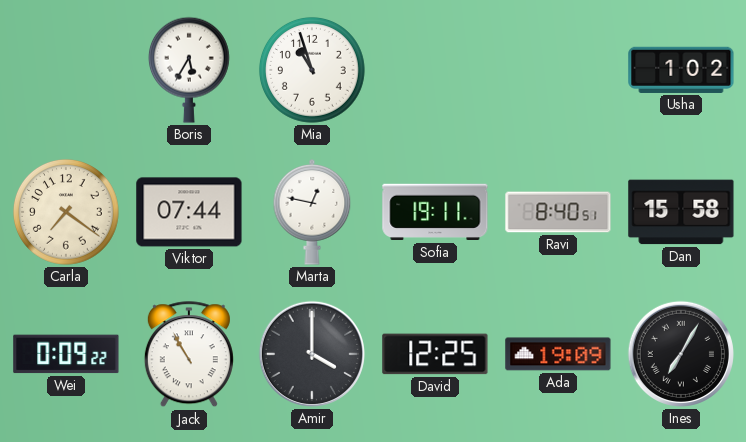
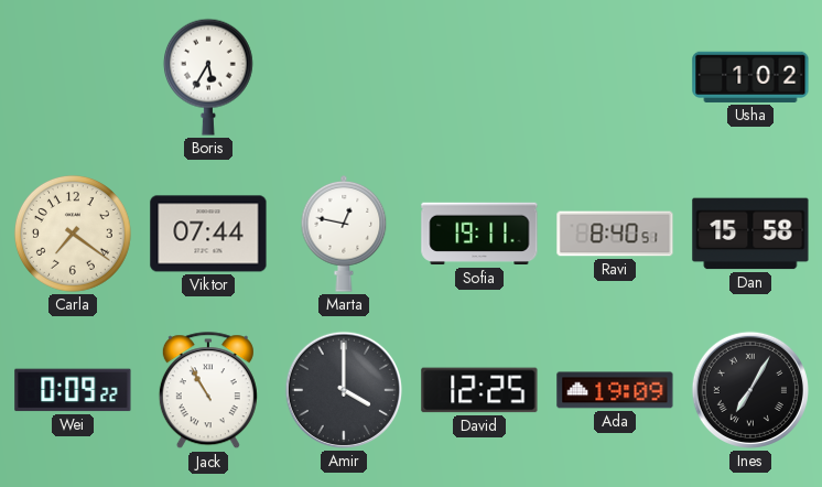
Mia: 10:57 -> none
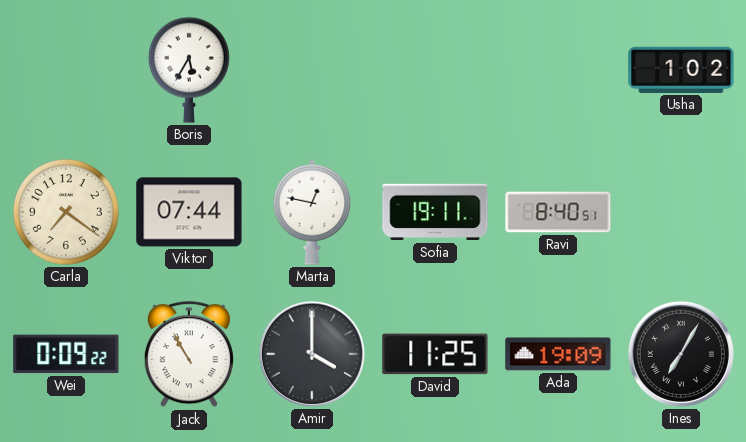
Dan: 15:58 -> none
David: 12:25 -> 11:25
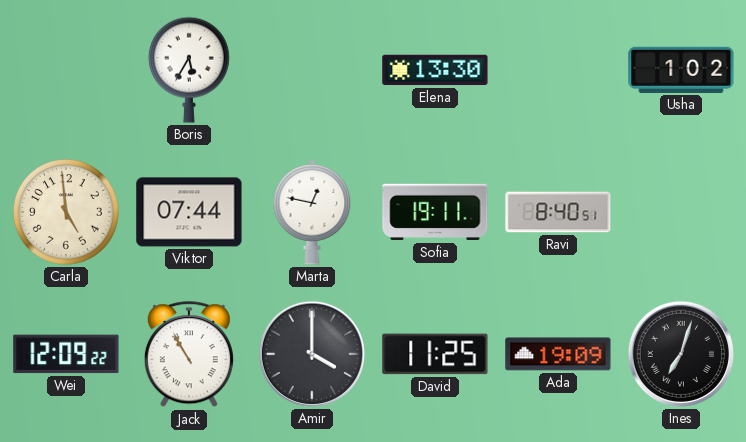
Elena: none -> 13:30
Carla: 7:21 -> 4:59
Wei: 0:09 -> 12:09
Ines: 7:05 -> 7:03
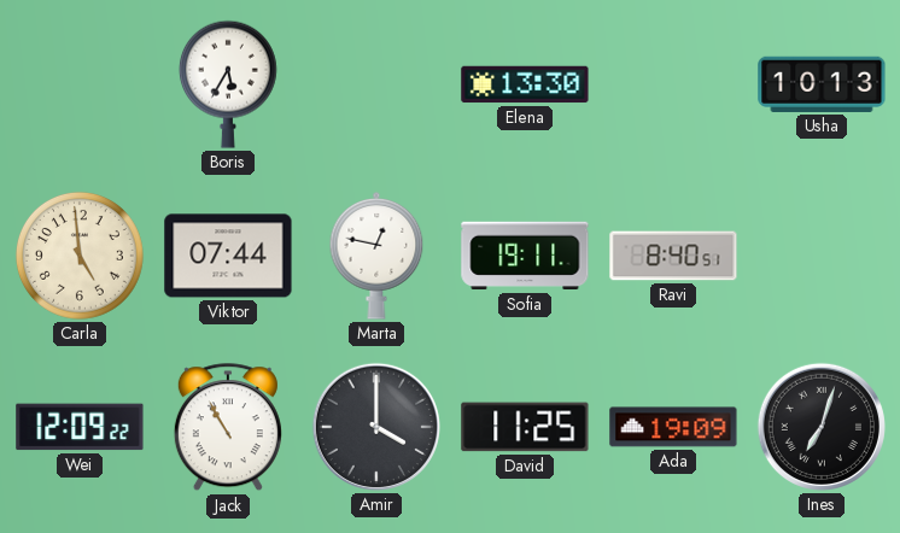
Usha: 1:02 -> 10:13
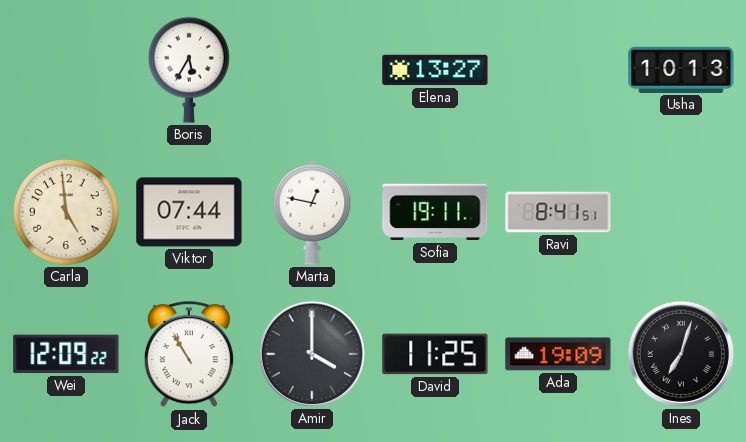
Elena: 13:30 -> 13:27
Ravi: 8:40 -> 8:41
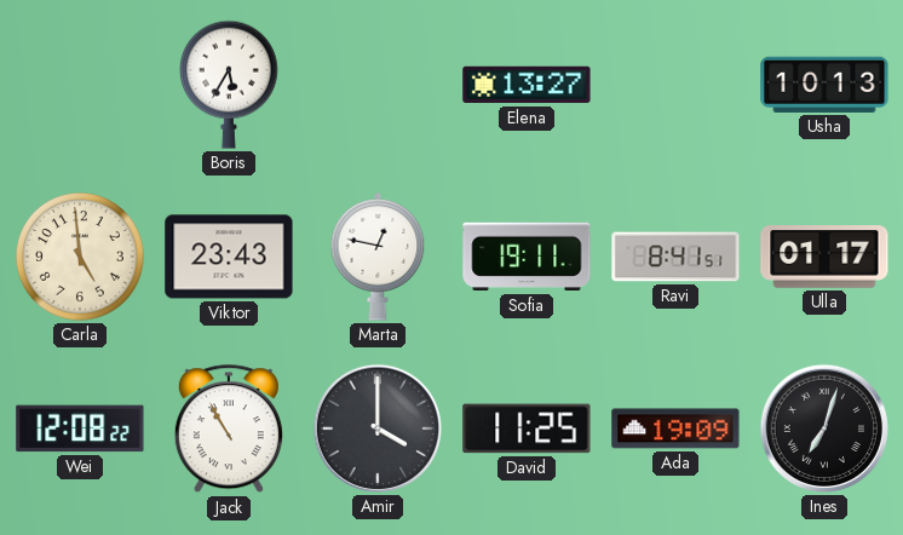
Viktor: 07:44 -> 23:43
Ulla: none -> 01:17
Wei: 12:09 -> 12:08
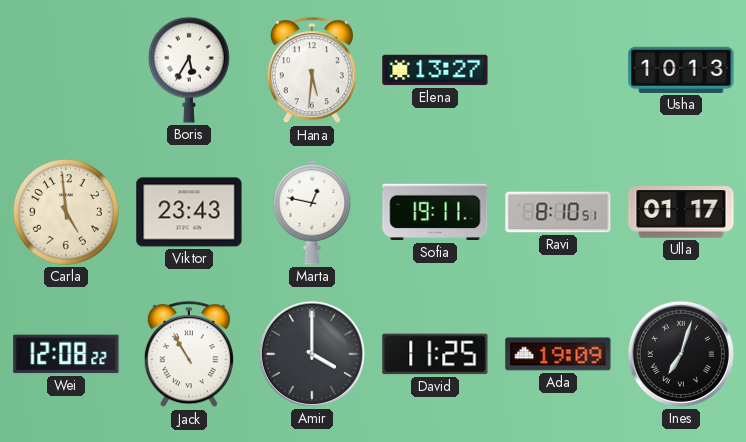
Hana: none -> 5:31
Ravi: 8:41 -> 8:10
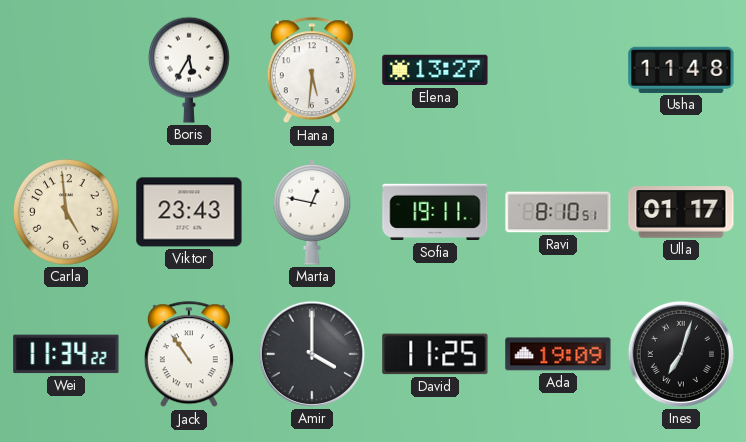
Usha: 10:13 -> 11:48
Wei: 12:08 -> 11:34
Jack: 10:55 -> 10:54
